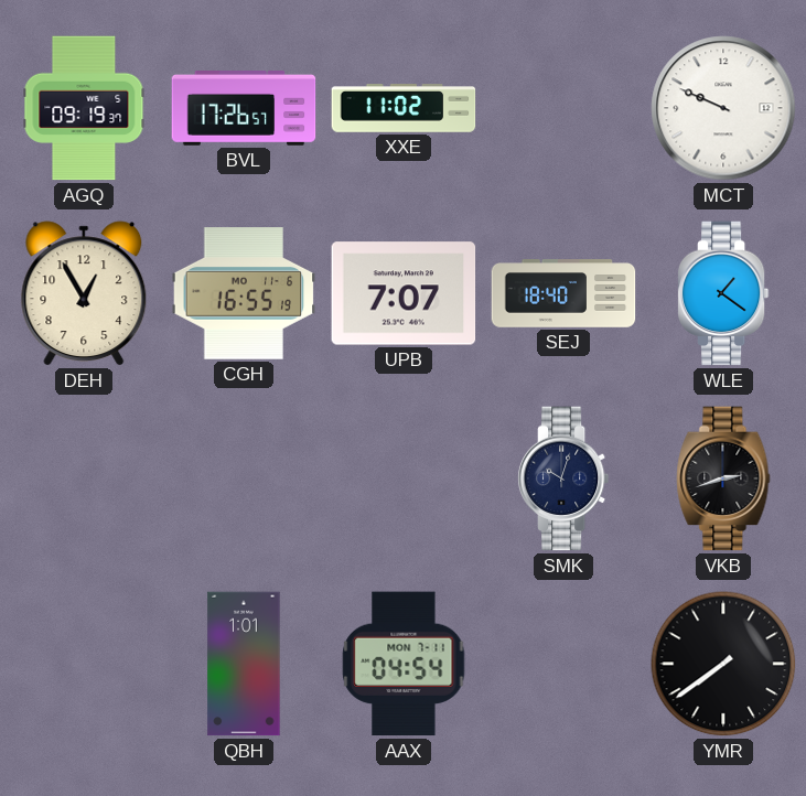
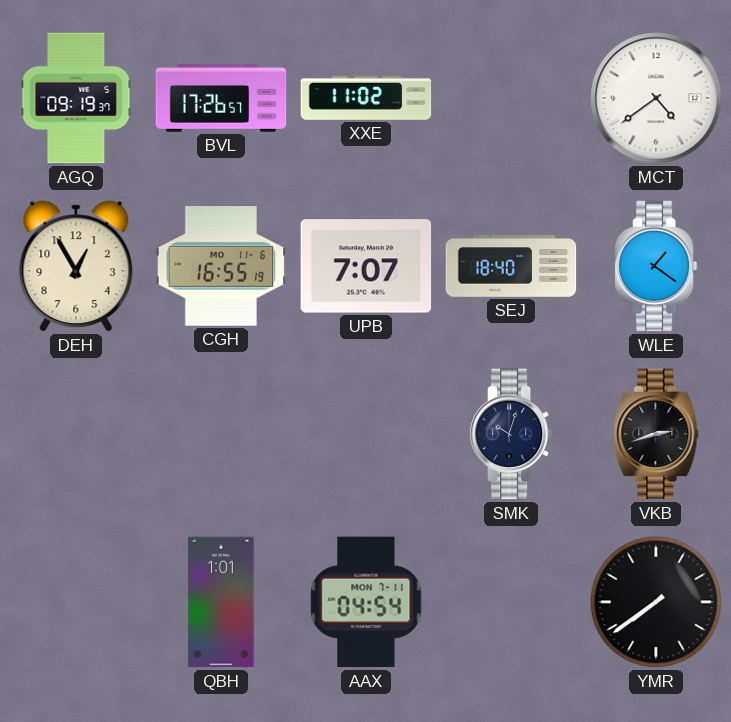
MCT: 9:49 -> 4:39
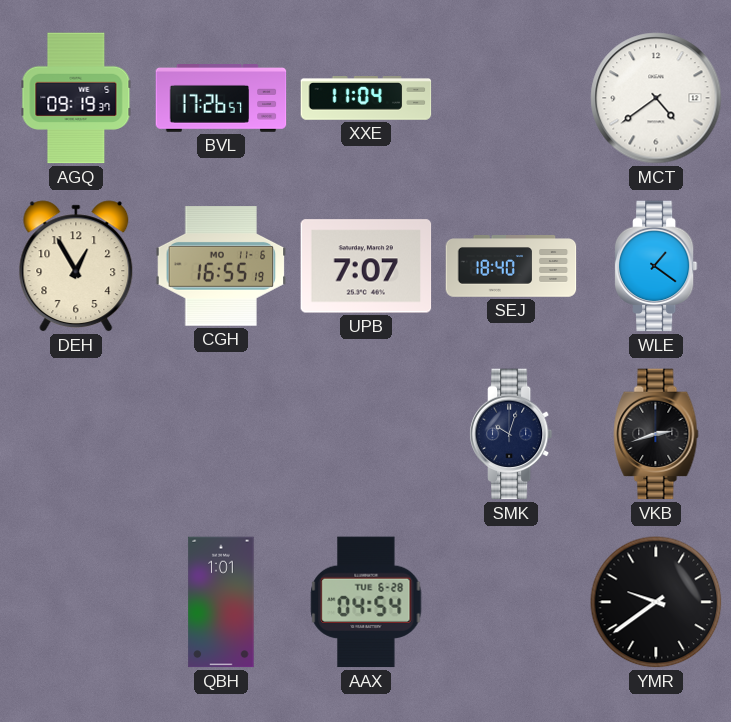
XXE: 11:02 -> 11:04
AAX date: MON 7-11 -> TUE 6-28
YMR: 7:39 -> 9:39
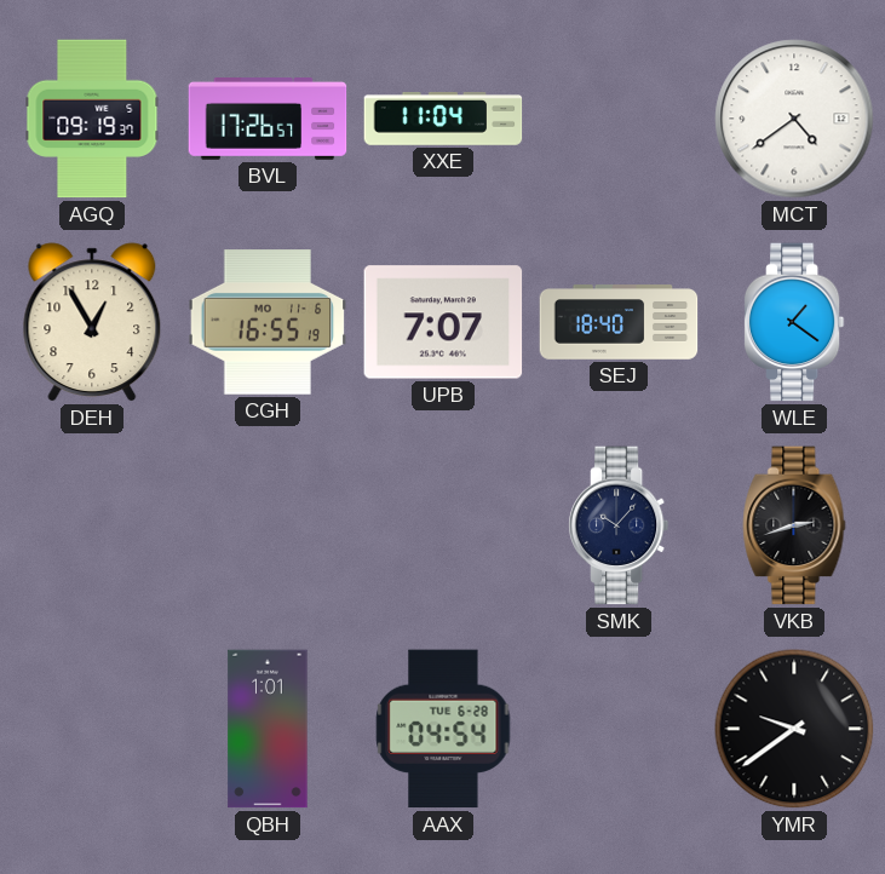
SMK: 10:03 -> 10:07
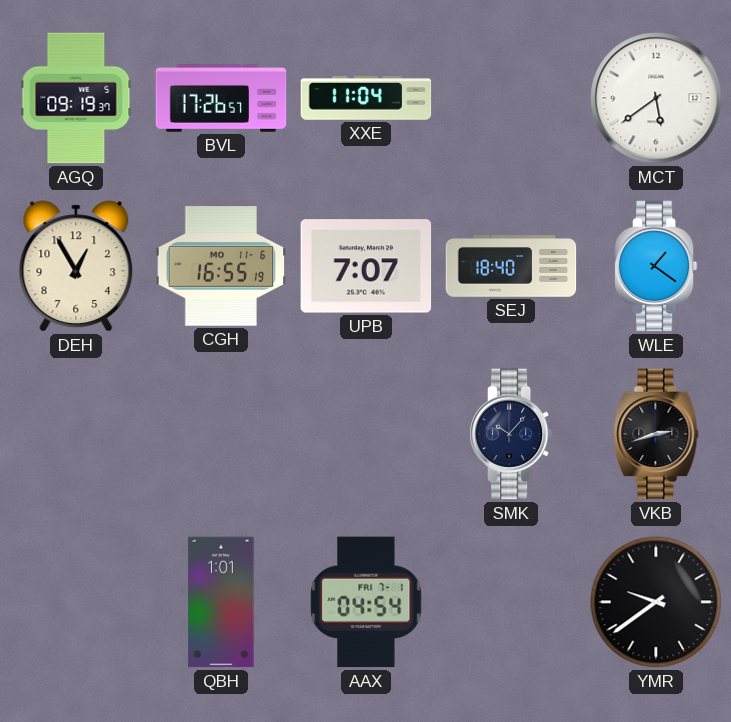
MCT: 4:39 -> 5:39
AAX date: TUE 6-28 -> FRI 7-1
